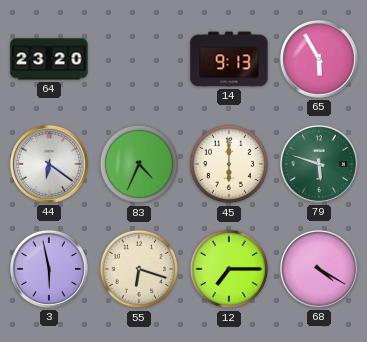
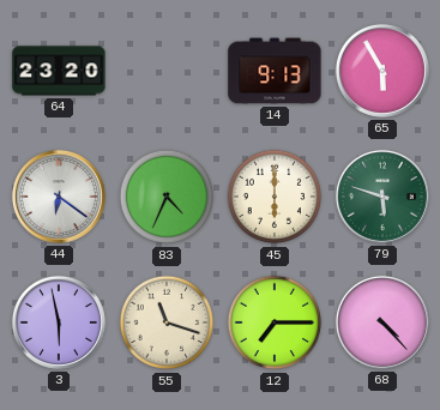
55: 6:18 -> 11:18
68: 4:20 -> 4:23
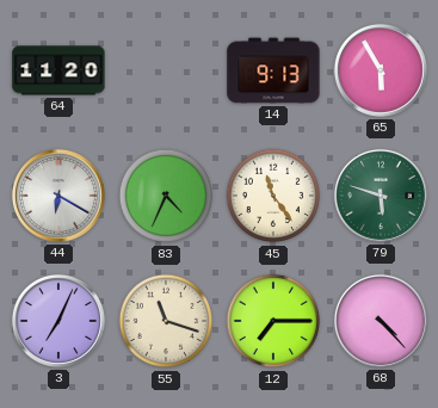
64: 23:20 -> 11:20
44: 6:21 -> 6:20
45: 6:00 -> 11:24
3: 5:58 -> 7:04
